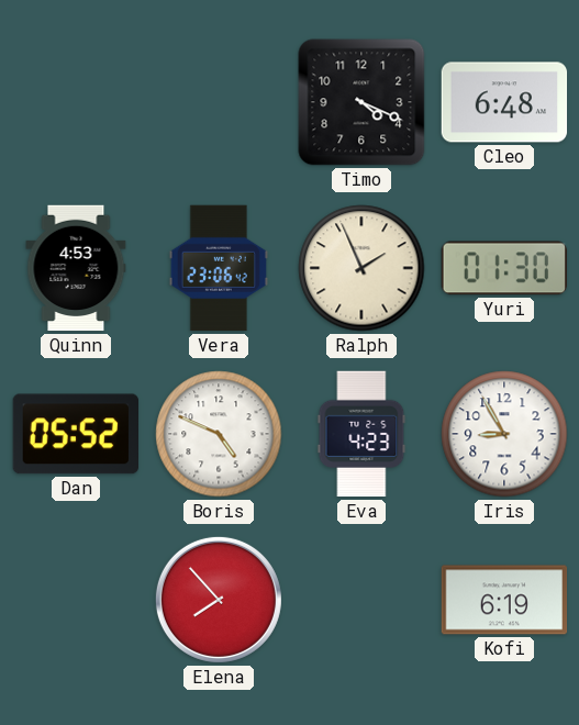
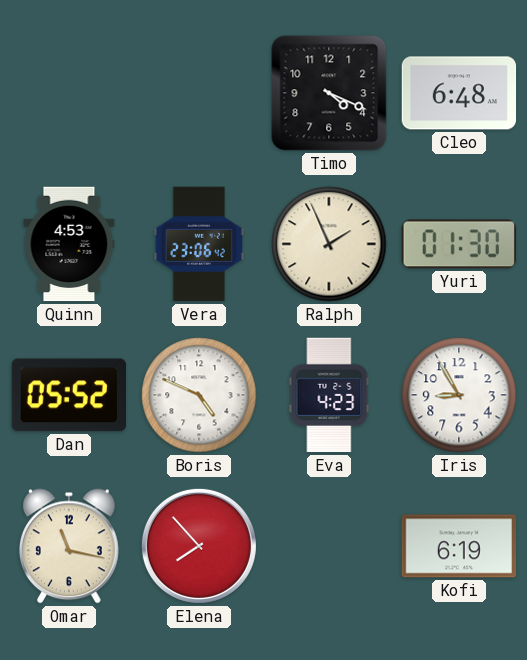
Omar: none -> 11:17
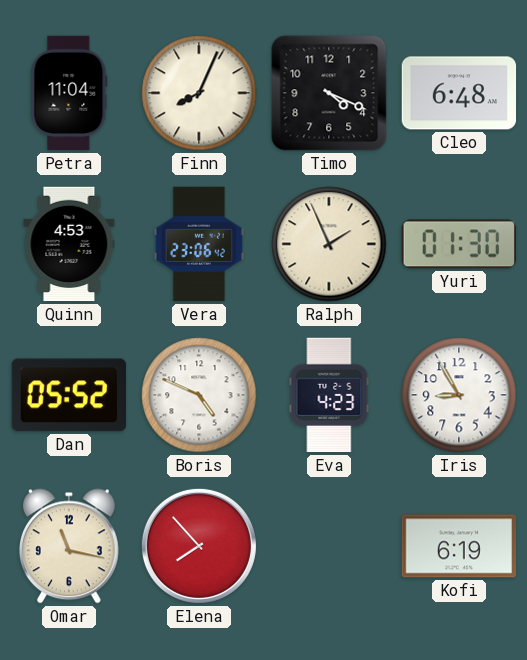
Petra: none -> 11:04
Finn: none -> 8:04
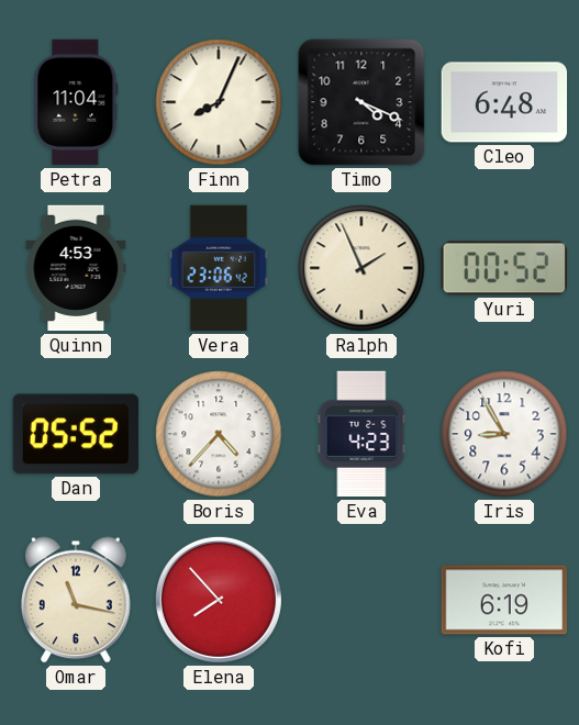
Yuri: 01:30 -> 00:52
Boris: 4:49 -> 4:37
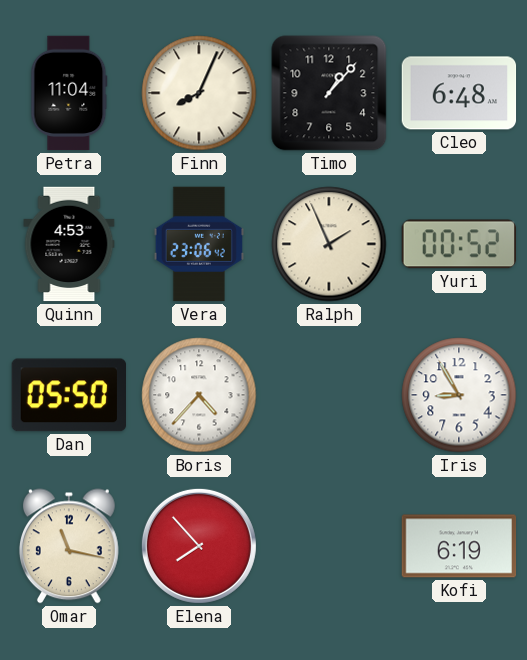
Timo: 4:19 -> 1:07
Dan: 05:52 -> 05:50
Eva: 4:23 -> none
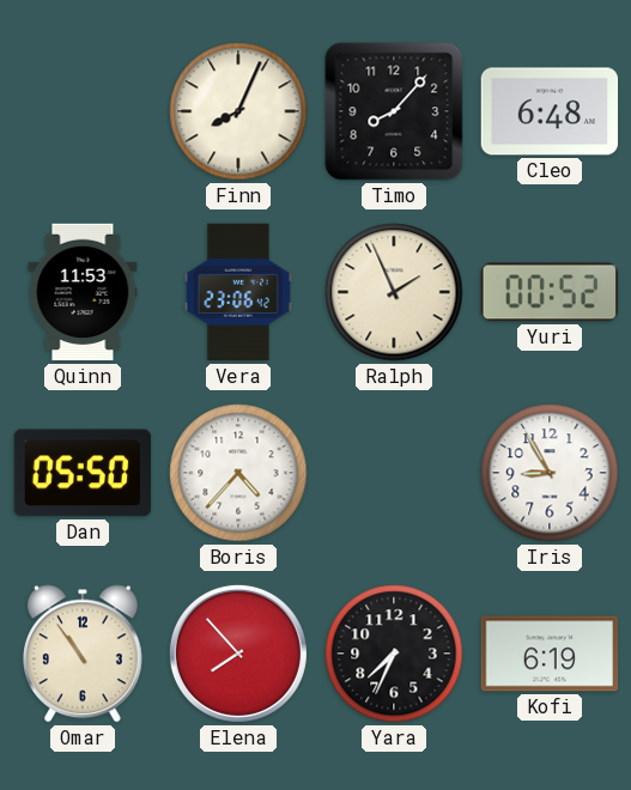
Petra: 11:04 -> none
Timo: 1:07 -> 8:07
Quinn: 4:53 -> 11:53
Omar: 11:17 -> 10:54
Yara: none -> 7:34
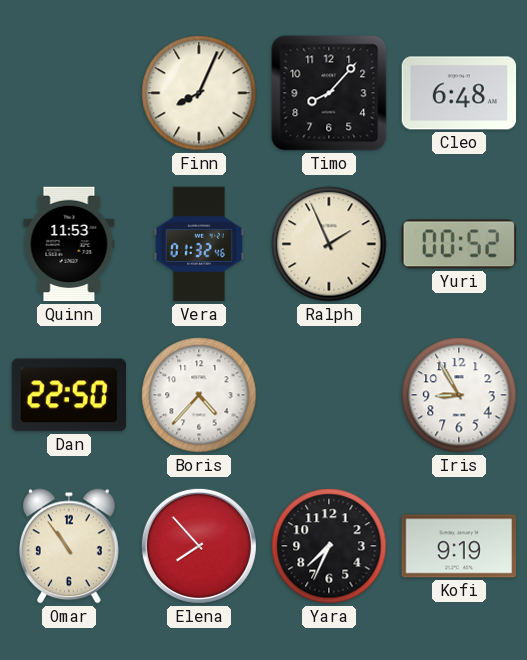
Vera: 23:06 -> 01:32
Dan: 05:50 -> 22:50
Kofi: 6:19 -> 9:19
